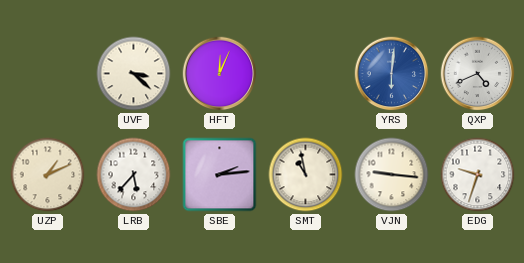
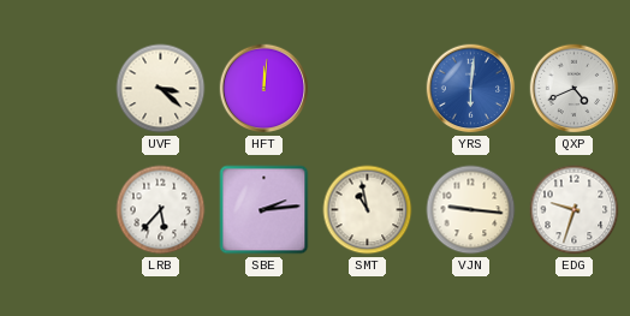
HFT: 12:04 -> 12:01
UZP: 1:11 -> none
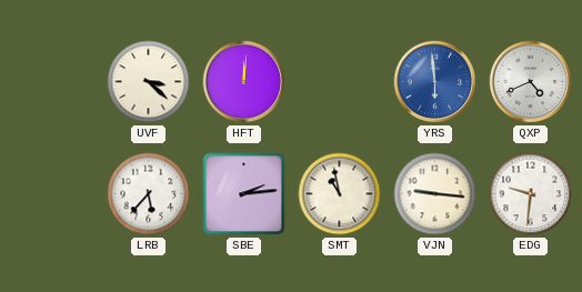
YRS: 6:01 -> 5:59
EDG: 9:33 -> 9:31
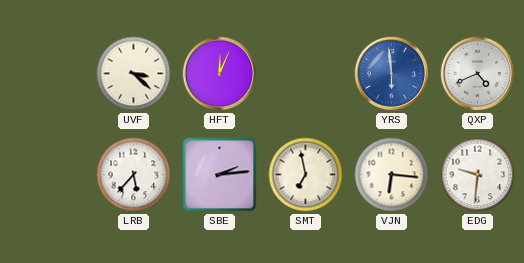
HFT: 12:01 -> 12:04
SMT: 10:58 -> 6:58
VJN: 9:16 -> 6:16
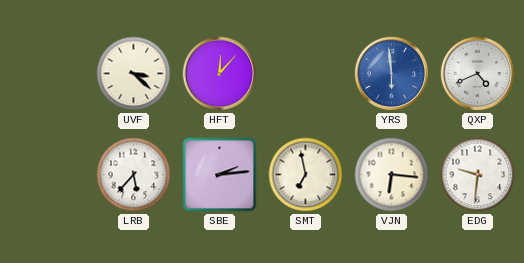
HFT: 12:04 -> 12:07
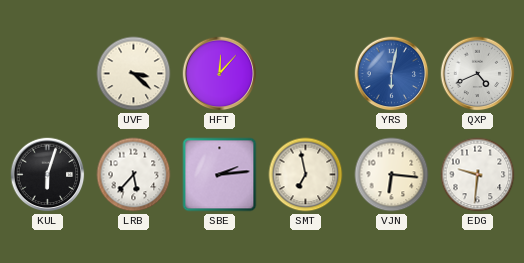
YRS: 5:59 -> 6:02
KUL: none -> 6:03
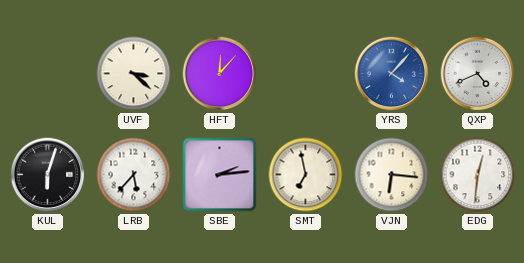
YRS: 6:02 -> 4:07
EDG: 9:31 -> 12:31
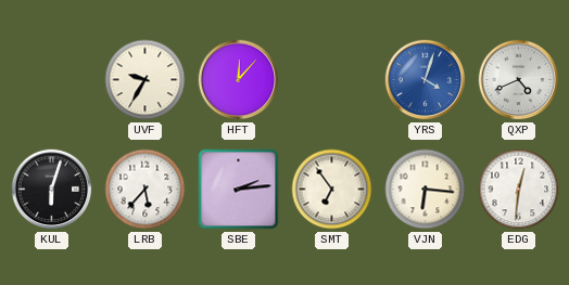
UVF: 3:22 -> 9:35
YRS: 4:07 -> 4:03
SMT: 6:58 -> 6:54
